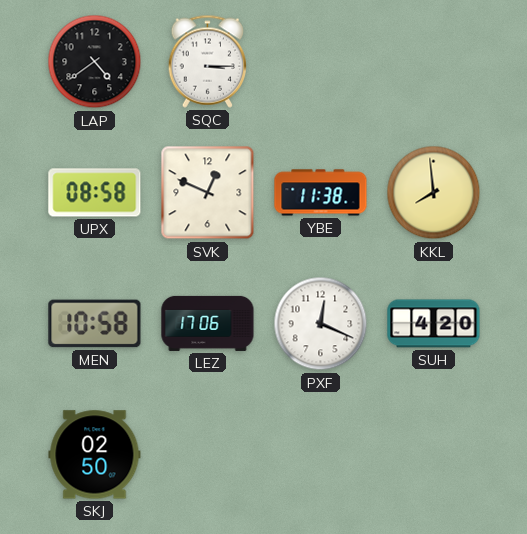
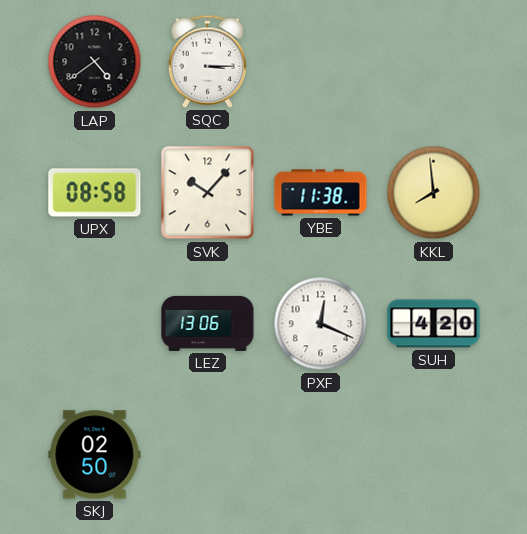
SVK: 12:49 -> 10:07
MEN: 10:58 -> none
LEZ: 17:06 -> 13:06
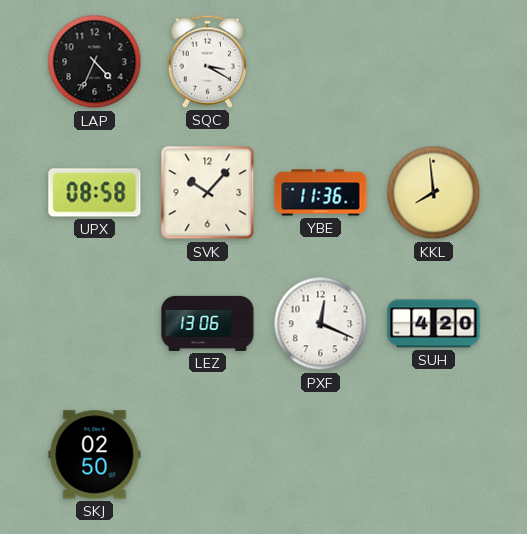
LAP: 4:39 -> 4:34
SQC: 3:15 -> 3:20
YBE: 11:38 -> 11:36
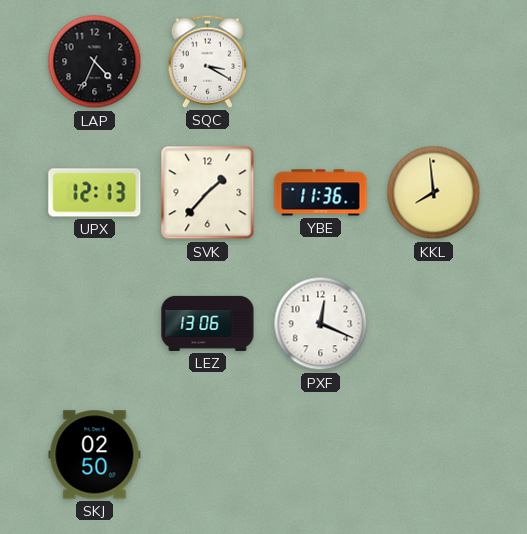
UPX: 08:58 -> 12:13
SVK: 10:07 -> 1:37
SUH: 4:20 -> none
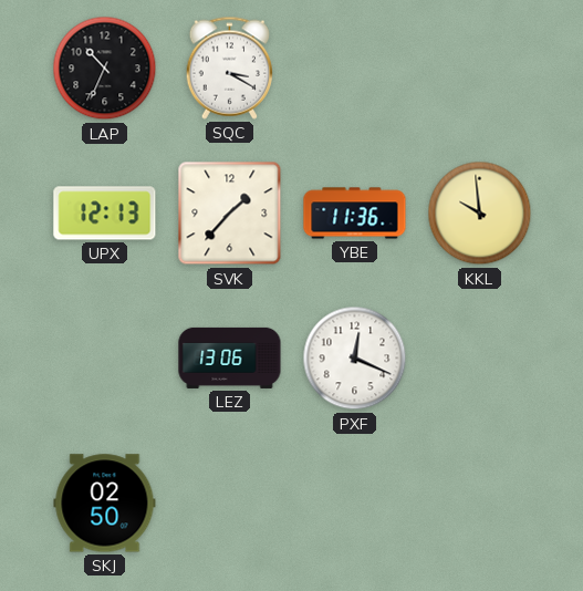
LAP: 4:34 -> 10:34
KKL: 7:59 -> 9:59
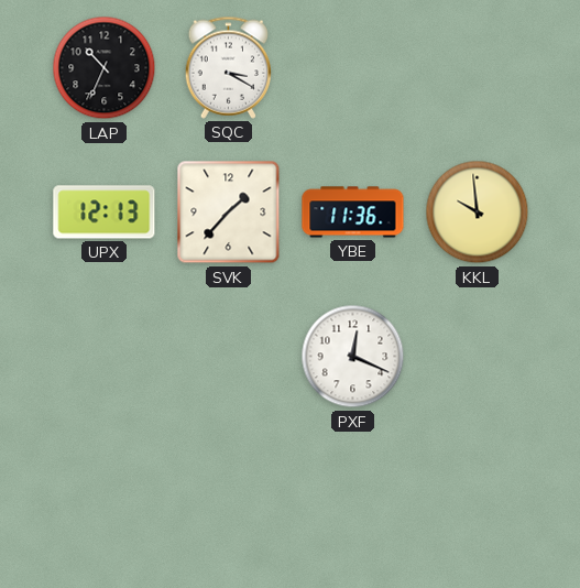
LEZ: 13:06 -> none
SKJ: 02:50 -> none
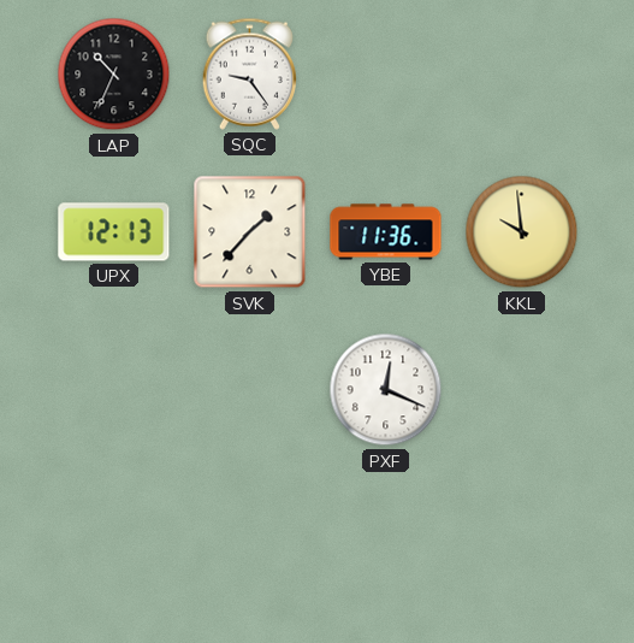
SQC: 3:20 -> 9:24
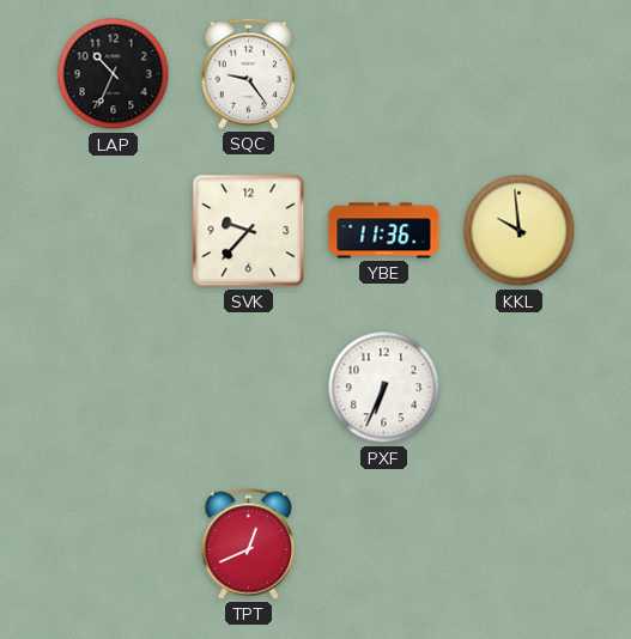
UPX: 12:13 -> none
SVK: 1:37 -> 9:37
PXF: 12:19 -> 6:34
TPT: none -> 12:41
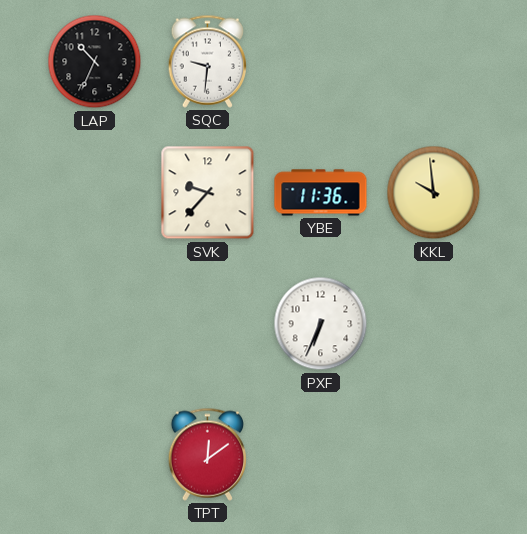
SQC: 9:24 -> 9:31
TPT: 12:41 -> 12:09
